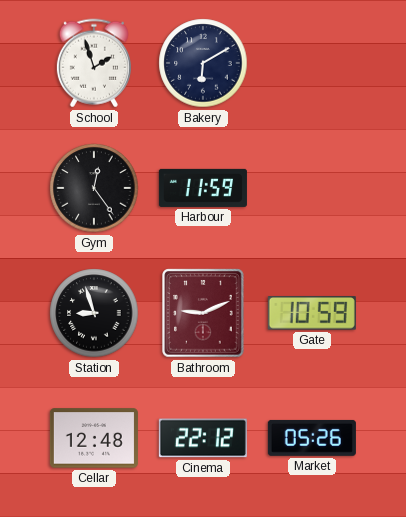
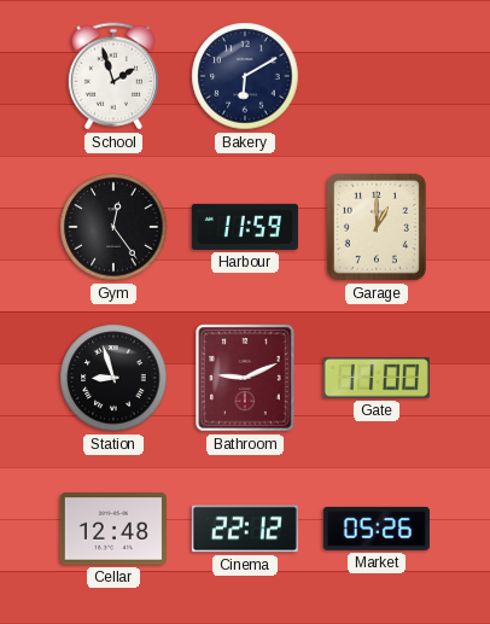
Garage: none -> 1:00
Gate: 10:59 -> 11:00
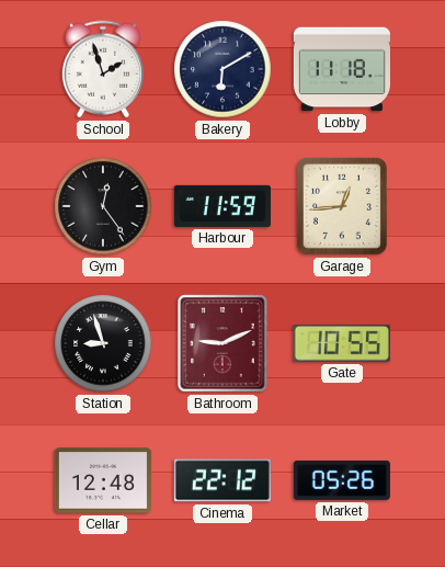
Lobby: none -> 11:18
Garage: 1:00 -> 12:44
Gate: 11:00 -> 10:55
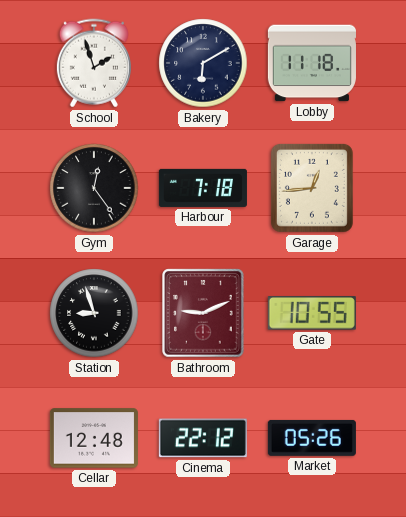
Harbour: 11:59 -> 7:18
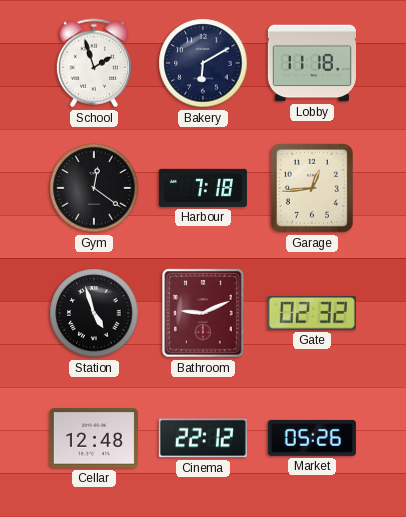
Gym: 12:24 -> 12:21
Station: 8:57 -> 4:57
Gate: 10:55 -> 02:32
